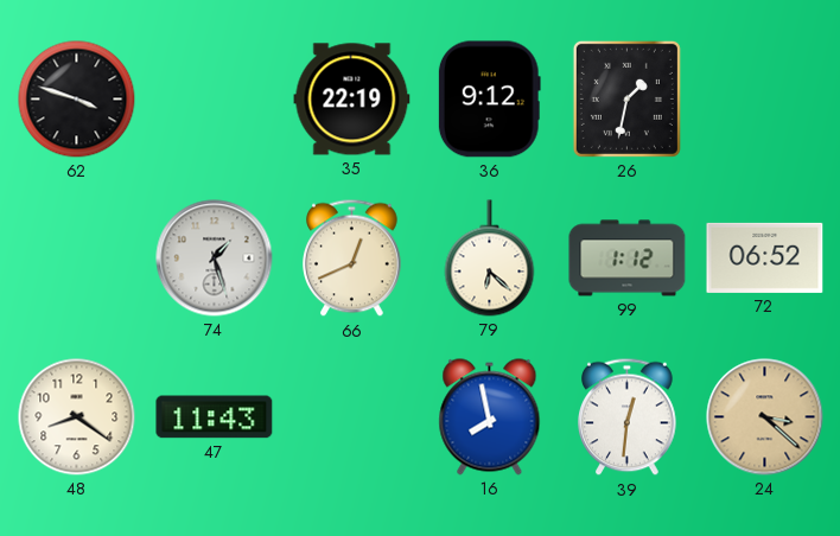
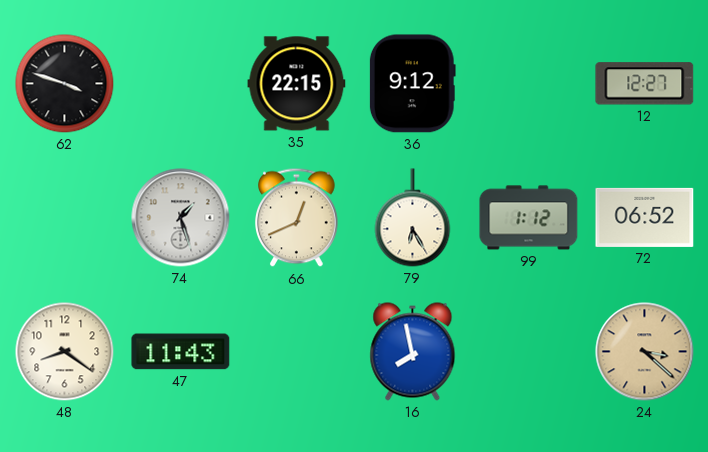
35: 22:19 -> 22:15
26: 1:32 -> none
12: none -> 12:27
79: 6:22 -> 6:25
39: 12:31 -> none
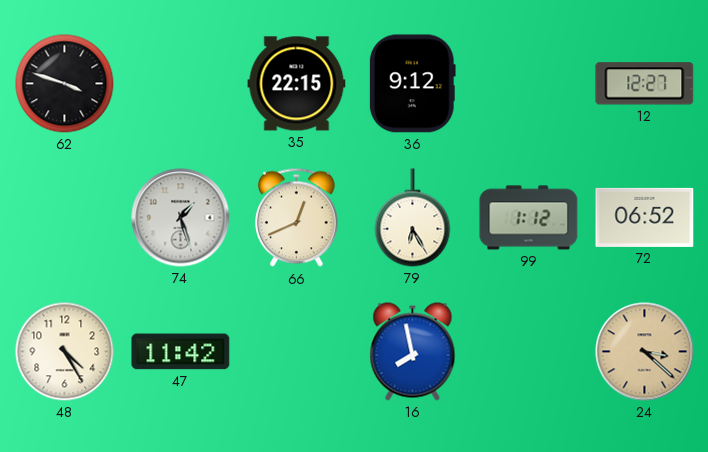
48: 8:21 -> 4:25
47: 11:43 -> 11:42
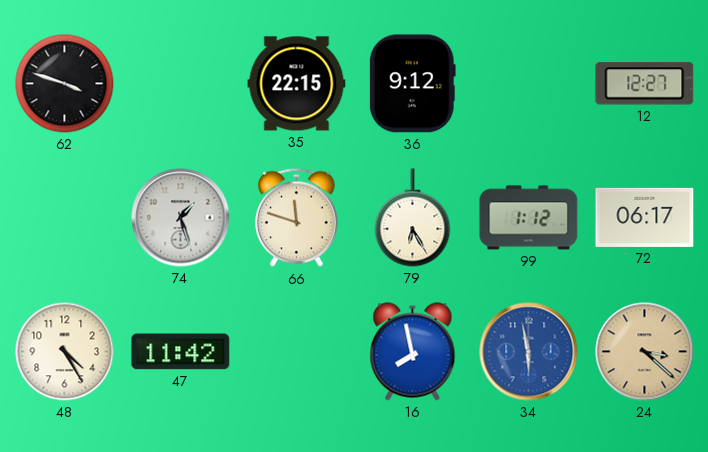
66: 12:41 -> 11:48
72: 06:52 -> 06:17
34: none -> 5:58
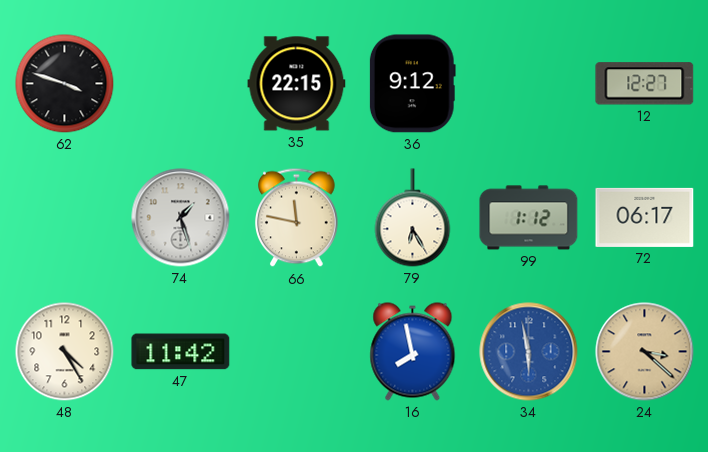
66: 11:48 -> 11:47
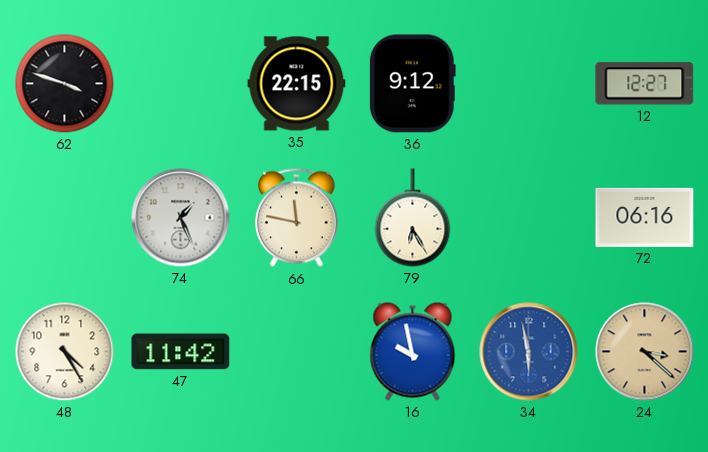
74: 1:27 -> 1:26
99: 1:12 -> none
72: 06:17 -> 06:16
16: 7:58 -> 9:58
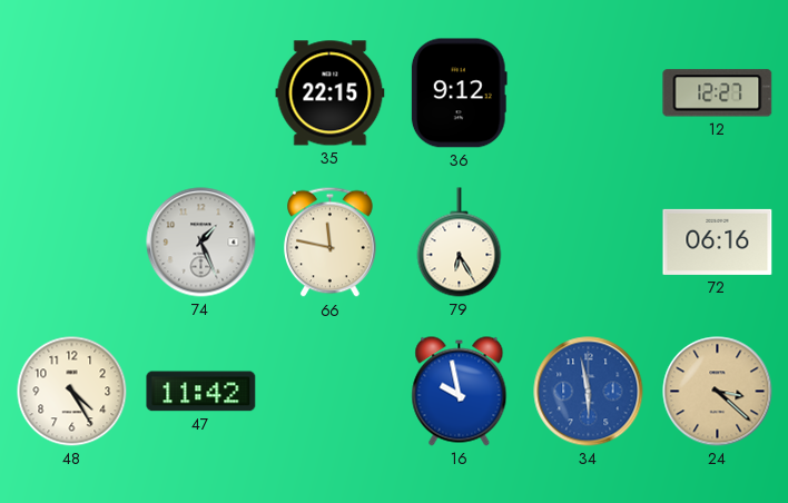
62: 3:48 -> none
